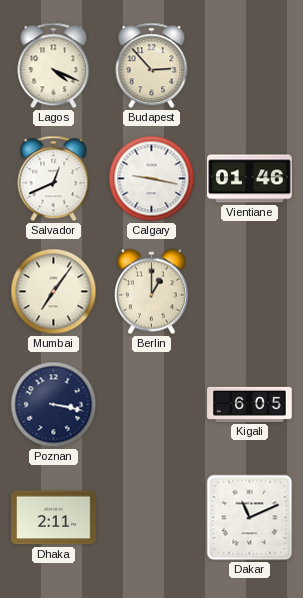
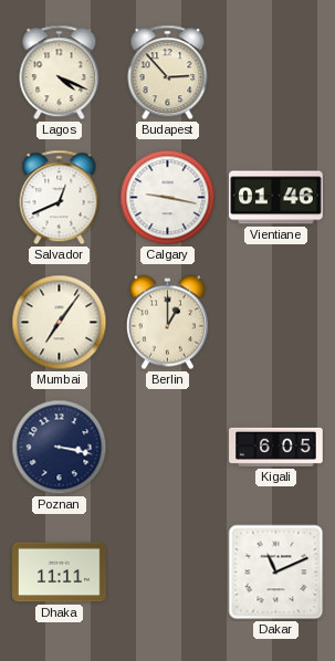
Dhaka: 2:11 -> 11:11
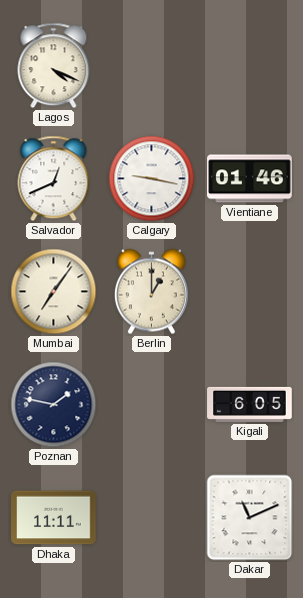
Budapest: 2:53 -> none
Poznan: 3:17 -> 1:47
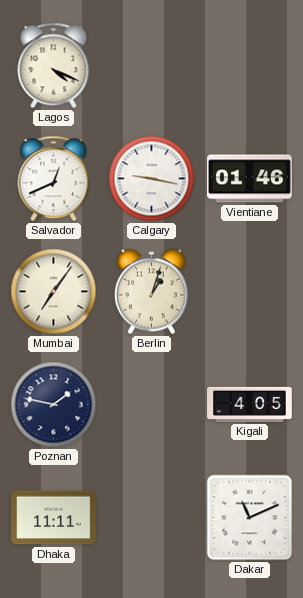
Berlin: 1:00 -> 1:03
Kigali: 6:05 -> 4:05
